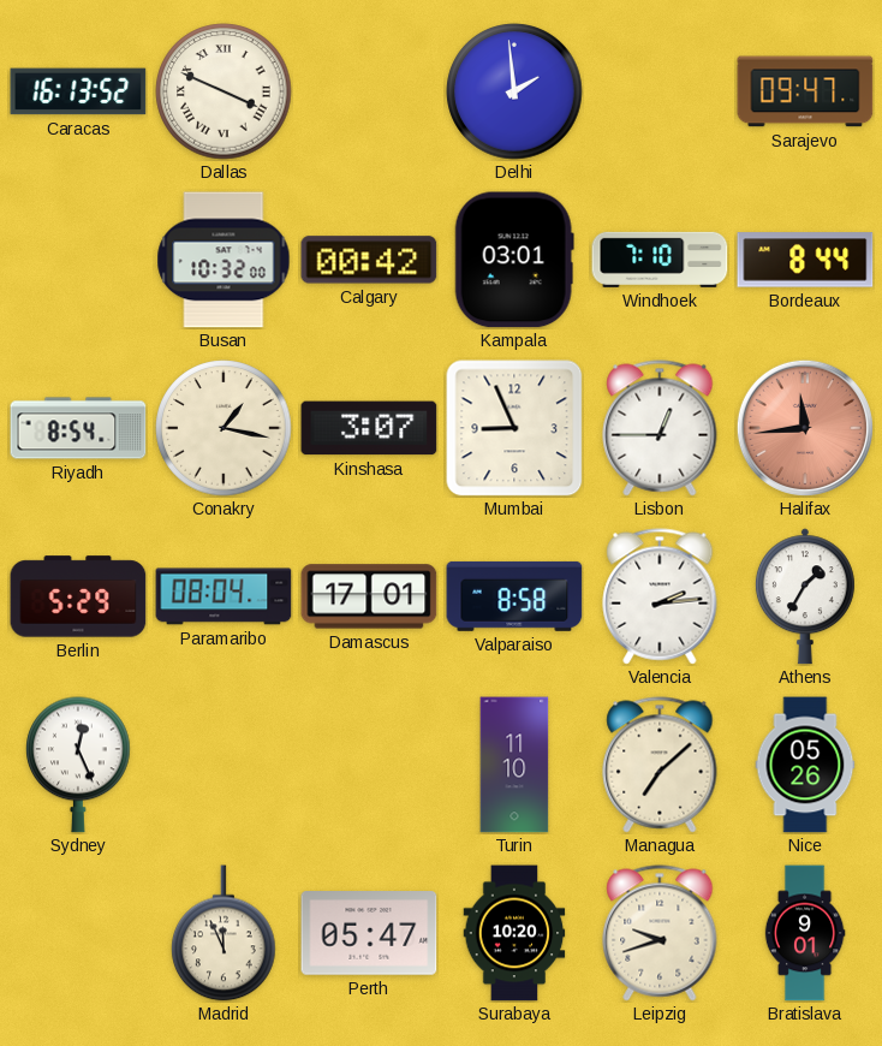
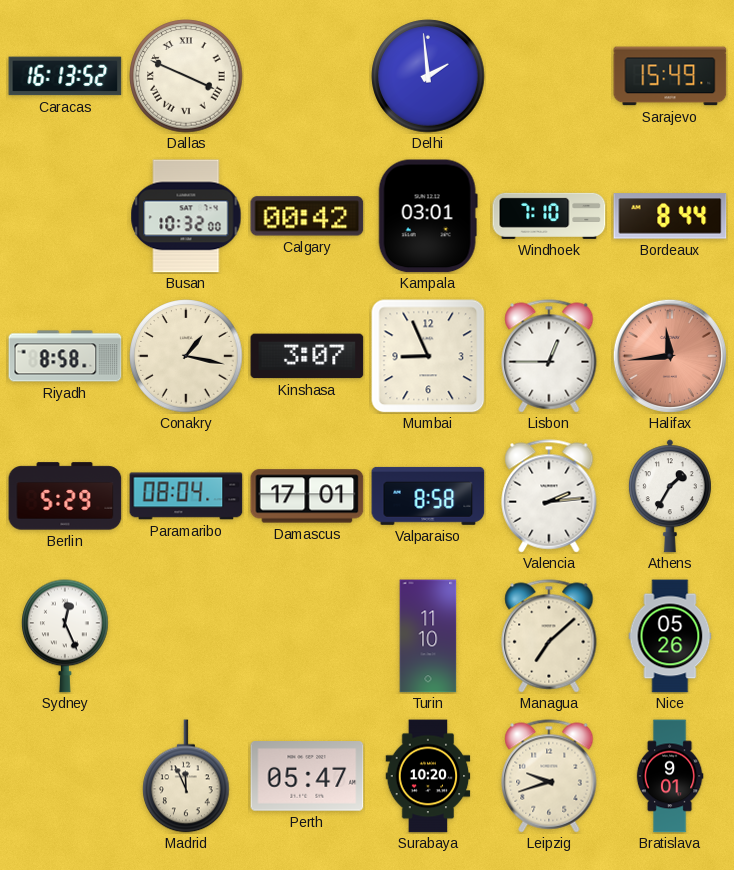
Sarajevo: 09:47 -> 15:49
Riyadh: 8:54 -> 8:58
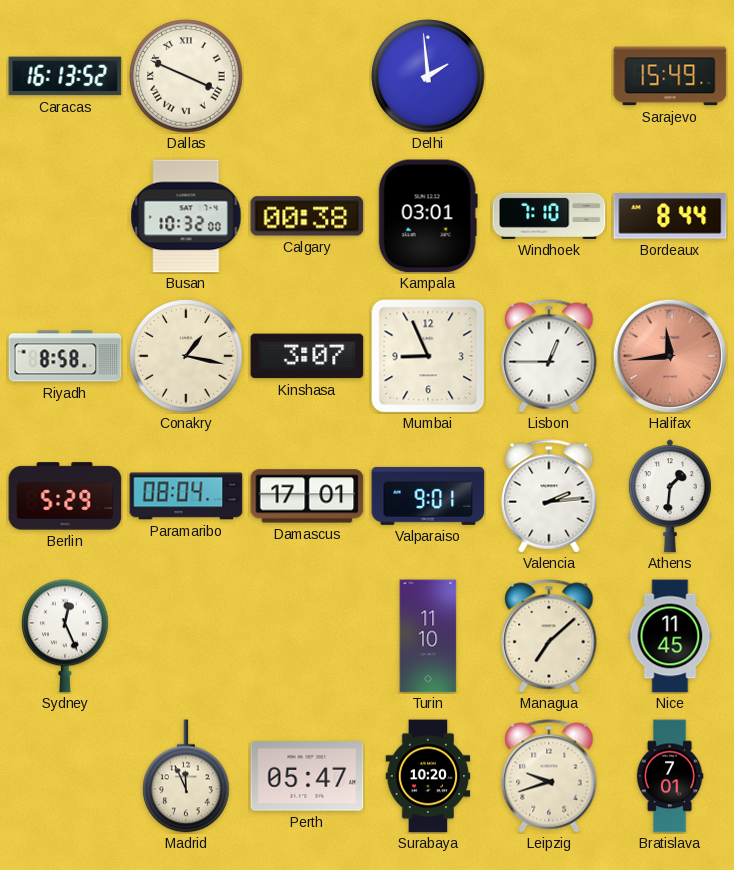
Calgary: 00:42 -> 00:38
Valparaiso: 8:58 -> 9:01
Athens: 1:35 -> 1:31
Nice: 05:26 -> 11:45
Bratislava: 9:01 -> 7:01
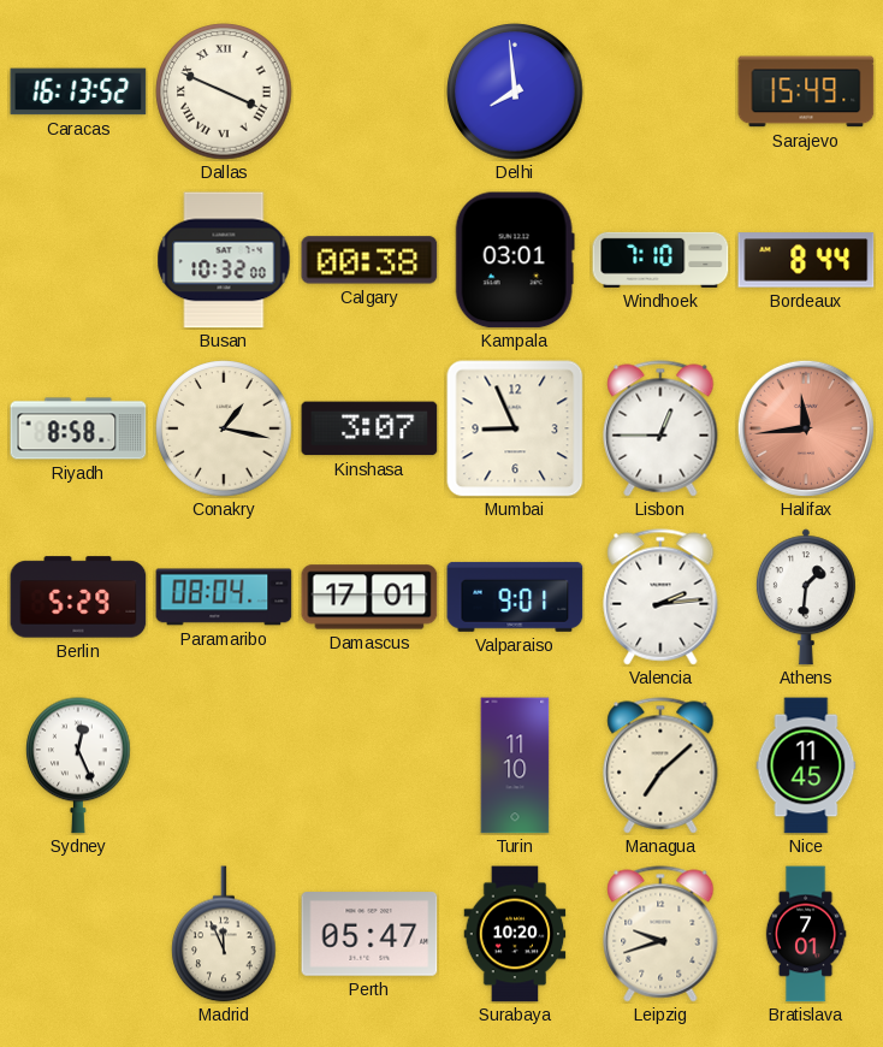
Delhi: 1:59 -> 7:59
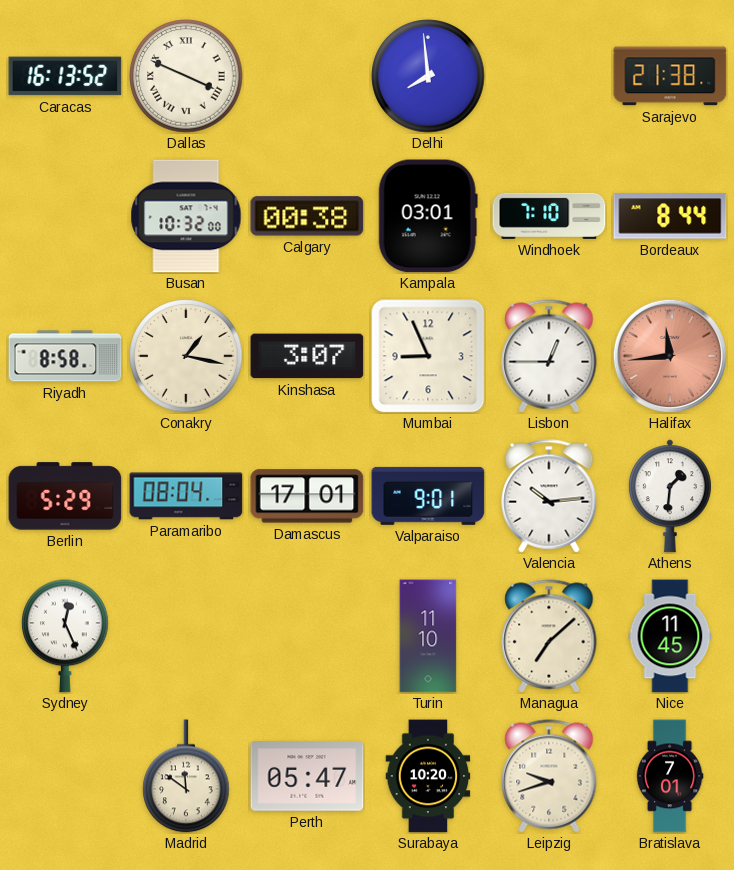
Sarajevo: 15:49 -> 21:38
Valencia: 2:14 -> 10:14
Madrid: 11:56 -> 11:51
